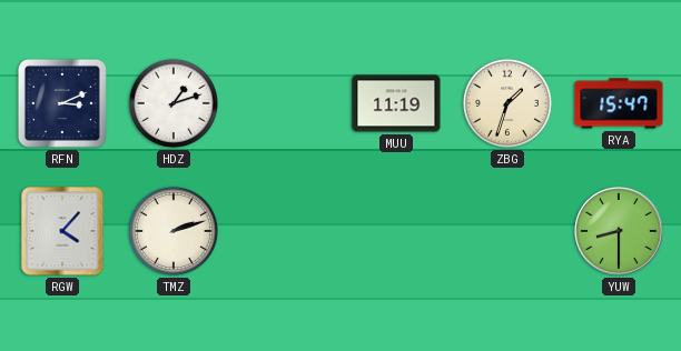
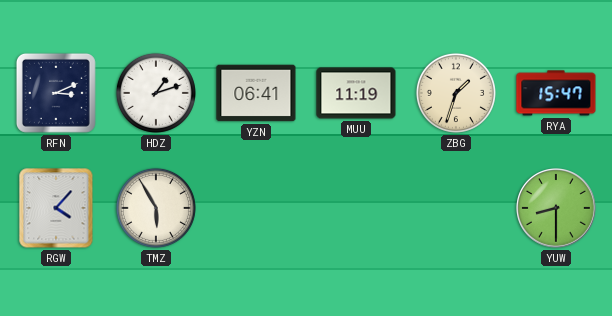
YZN: none -> 06:41
TMZ: 2:12 -> 5:55
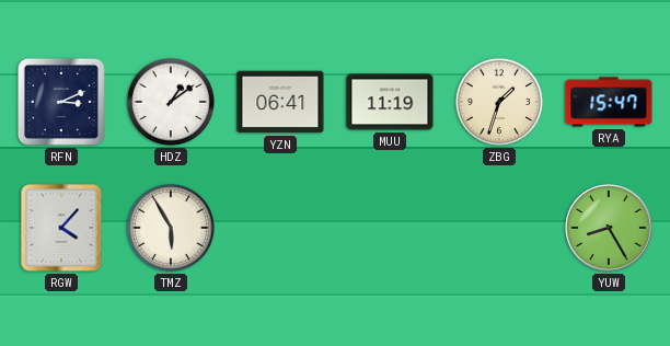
HDZ: 1:12 -> 1:09
YUW: 8:30 -> 8:25
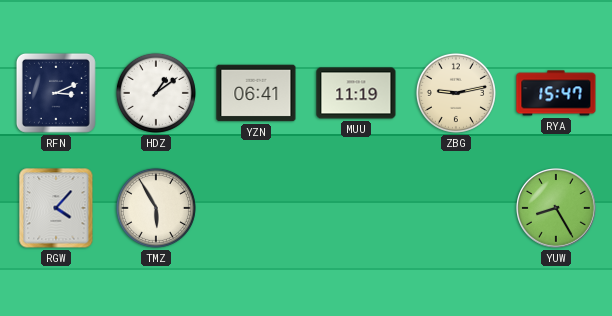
ZBG: 1:33 -> 9:13
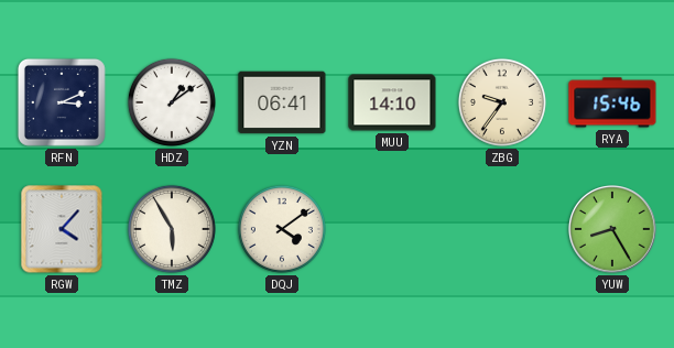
MUU: 11:19 -> 14:10
ZBG: 9:13 -> 9:36
RYA: 15:47 -> 15:46
DQJ: none -> 4:09
